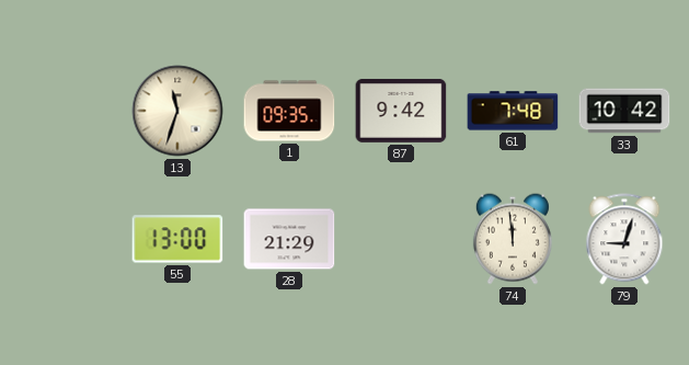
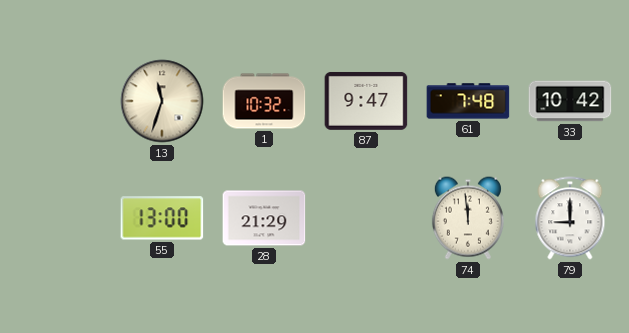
1: 09:35 -> 10:32
87: 9:42 -> 9:47
79: 9:03 -> 9:00
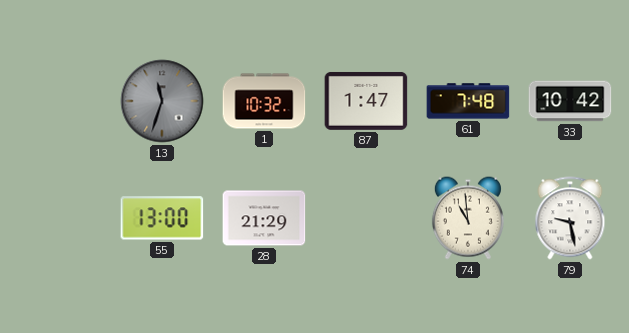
13 dial: cream -> grey
87: 9:47 -> 1:47
74: 11:59 -> 10:59
79: 9:00 -> 9:28
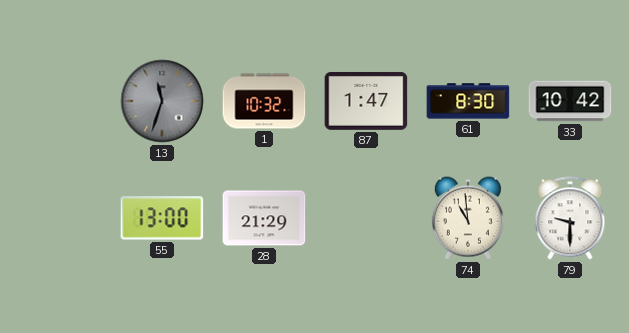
61: 7:48 -> 8:30
79: 9:28 -> 9:30
